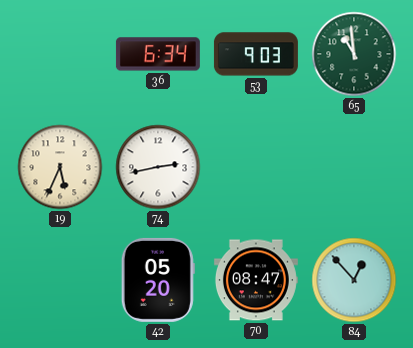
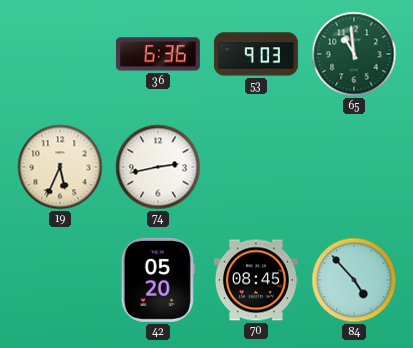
36: 6:34 -> 6:36
70: 08:47 -> 08:45
84: 12:53 -> 4:53
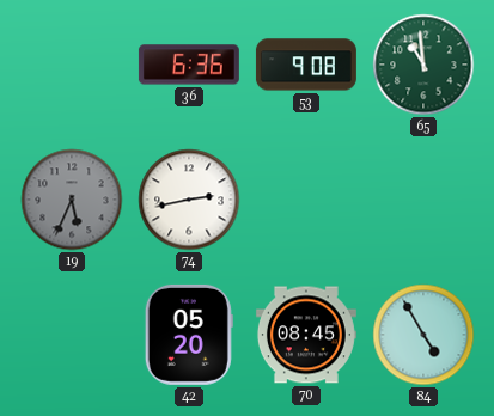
53: 9:03 -> 9:08
19 dial: cream -> grey
84: 4:53 -> 4:55
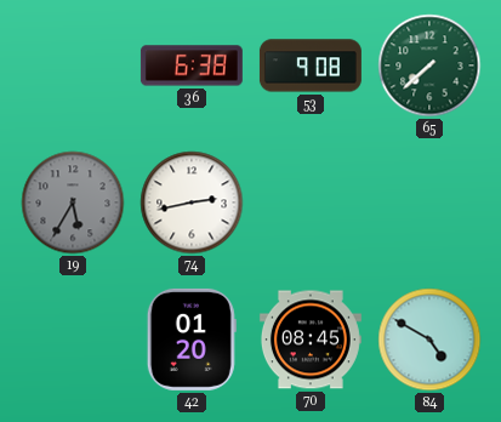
36: 6:36 -> 6:38
65: 10:59 -> 7:38
19: 5:34 -> 5:35
42: 05:20 -> 01:20
84: 4:55 -> 4:50
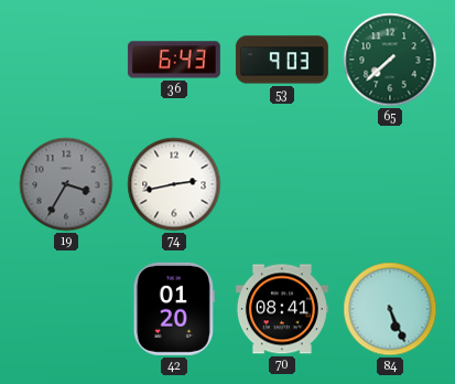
36: 6:38 -> 6:43
53: 9:08 -> 9:03
19: 5:35 -> 3:35
70: 08:45 -> 08:41
84: 4:50 -> 5:26
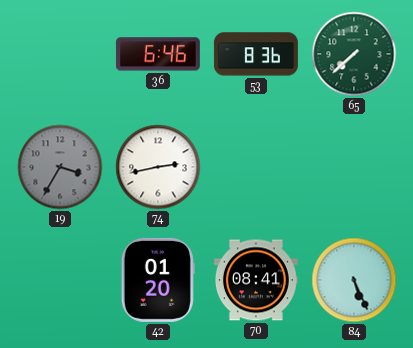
36: 6:43 -> 6:46
53: 9:03 -> 8:36
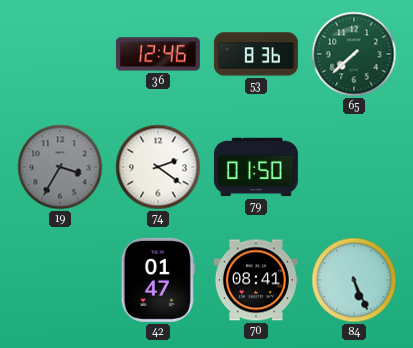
36: 6:46 -> 12:46
74: 2:43 -> 2:21
79: none -> 01:50
42: 01:20 -> 01:47
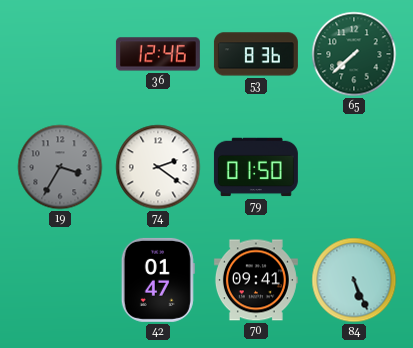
70: 08:41 -> 09:41
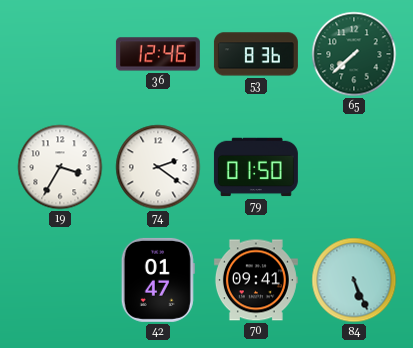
19 dial: grey -> white
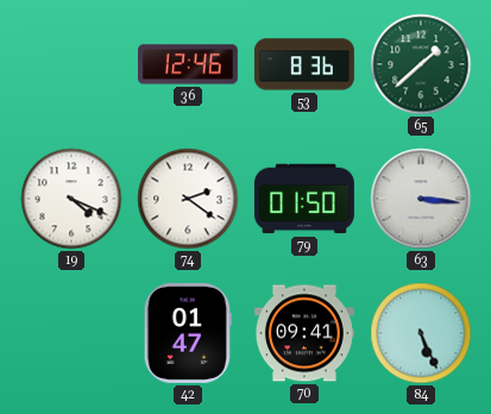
65: 7:38 -> 1:38
19: 3:35 -> 4:19
63: none -> 3:16
